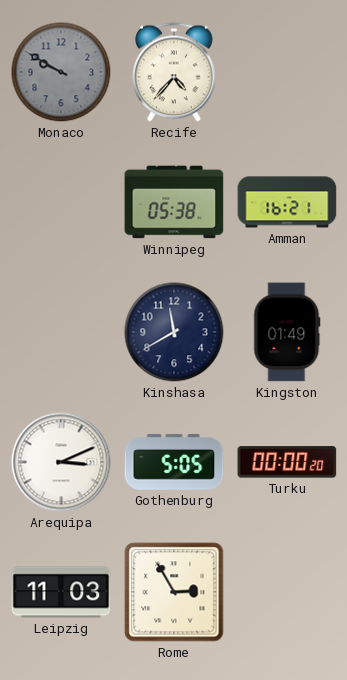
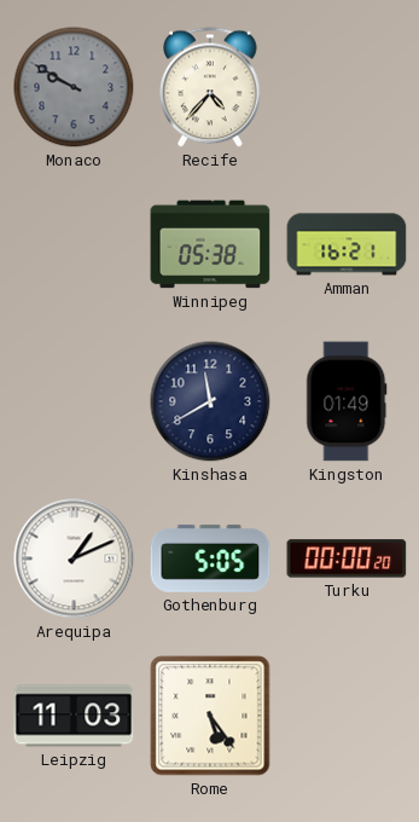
Arequipa: 3:11 -> 1:11
Rome: 2:55 -> 5:24
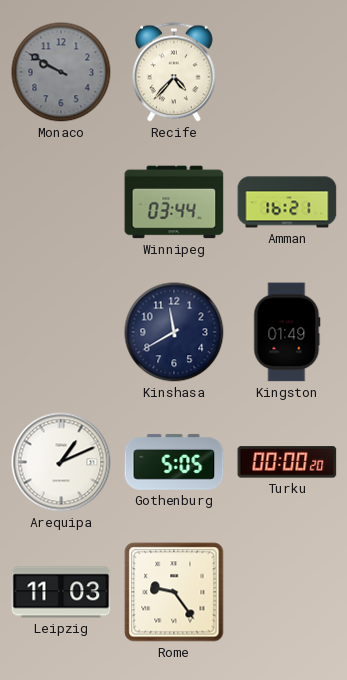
Winnipeg: 05:38 -> 03:44
Rome: 5:24 -> 9:24
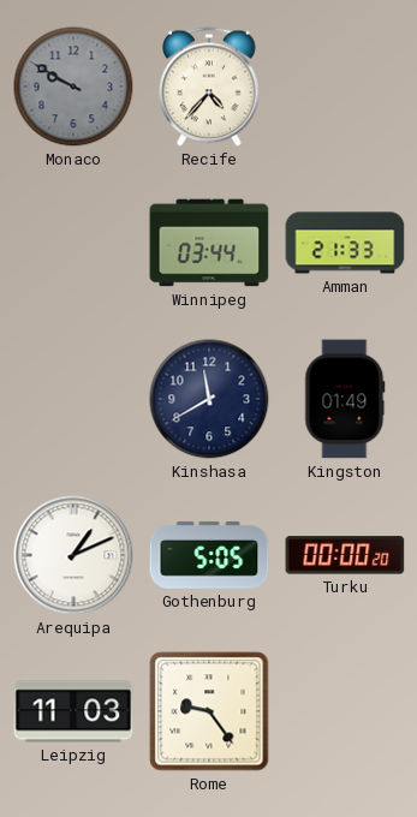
Amman: 16:21 -> 21:33
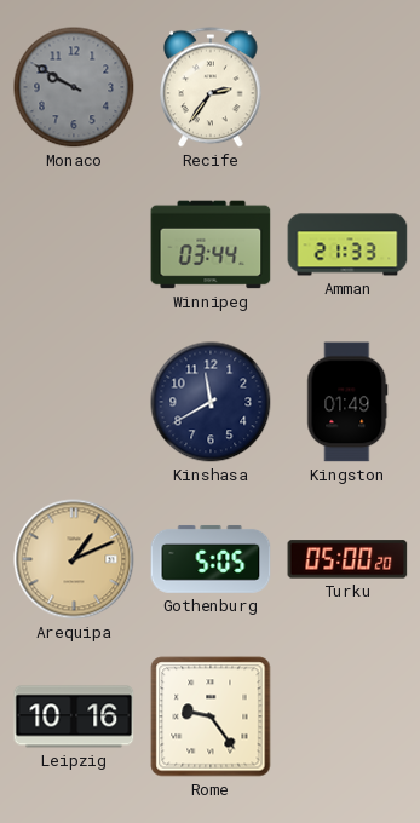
Recife: 4:37 -> 2:36
Arequipa dial: white -> champagne
Turku: 00:00 -> 05:00
Leipzig: 11:03 -> 10:16
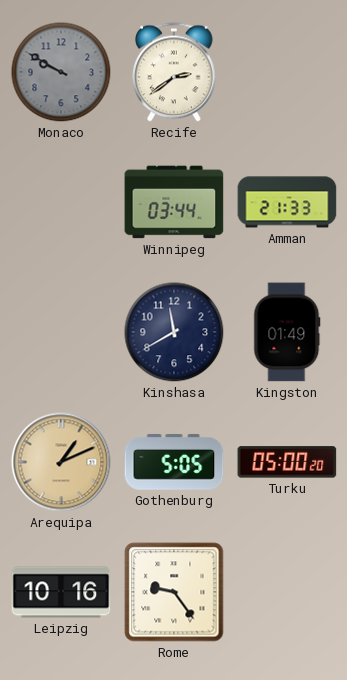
Recife: 2:36 -> 2:39
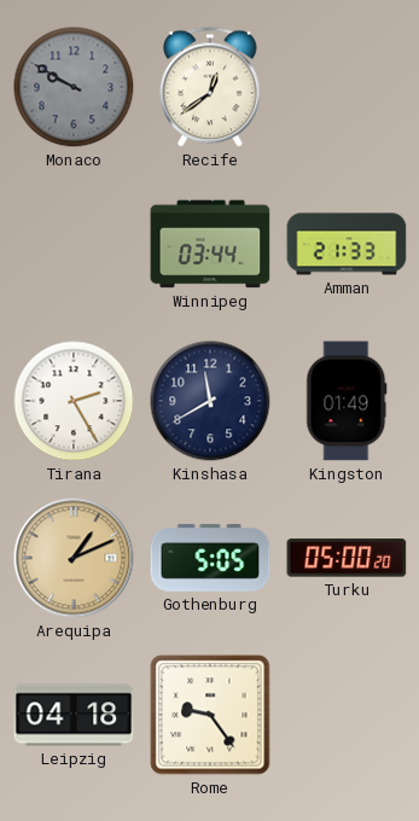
Recife: 2:39 -> 12:39
Tirana: none -> 2:25
Leipzig: 10:16 -> 04:18
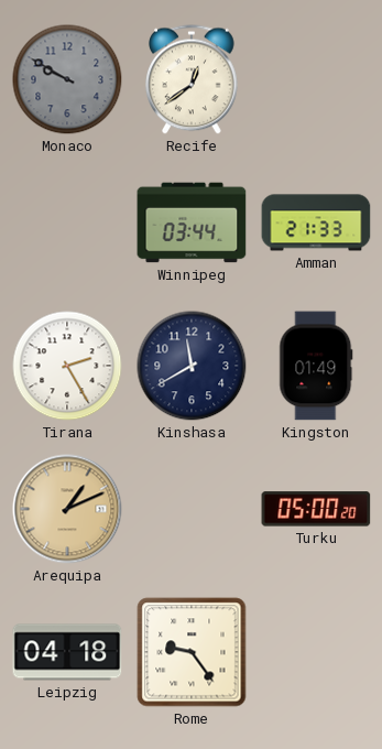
Gothenburg: 5:05 -> none
